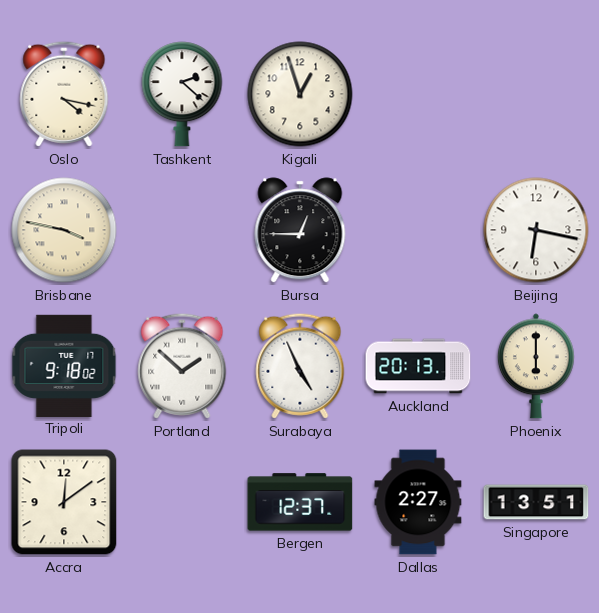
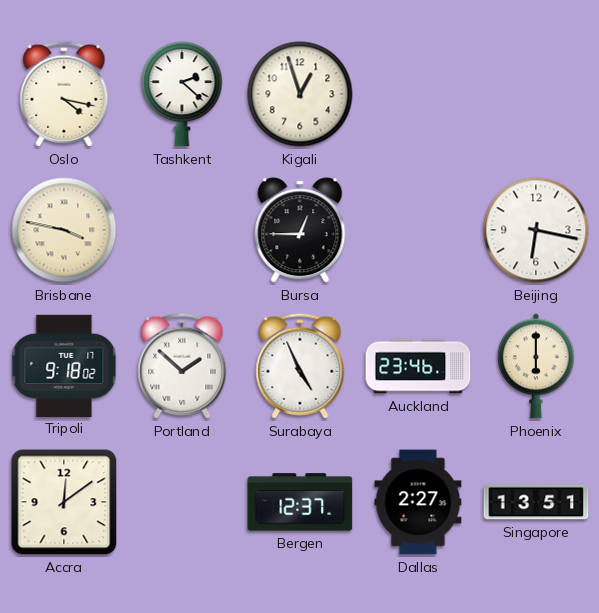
Auckland: 20:13 -> 23:46
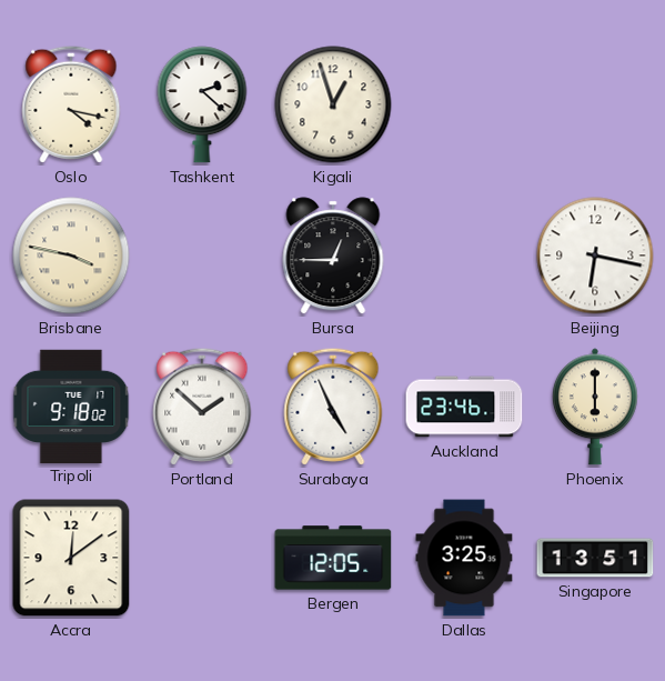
Bergen: 12:37 -> 12:05
Dallas: 2:27 -> 3:25
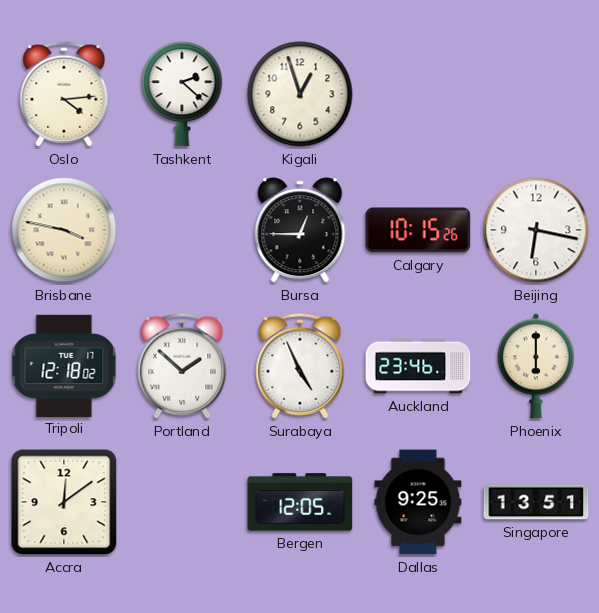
Oslo: 4:17 -> 4:14
Calgary: none -> 10:15
Tripoli: 9:18 -> 12:18
Dallas: 3:25 -> 9:25
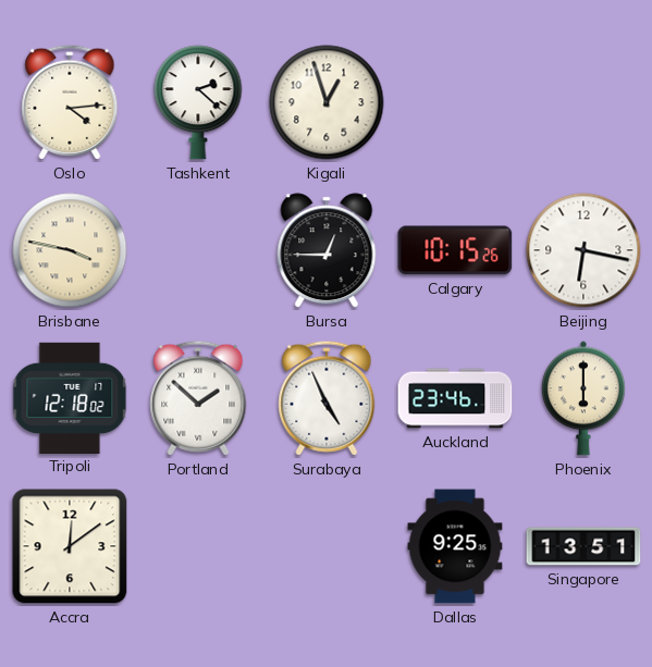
Bergen: 12:05 -> none
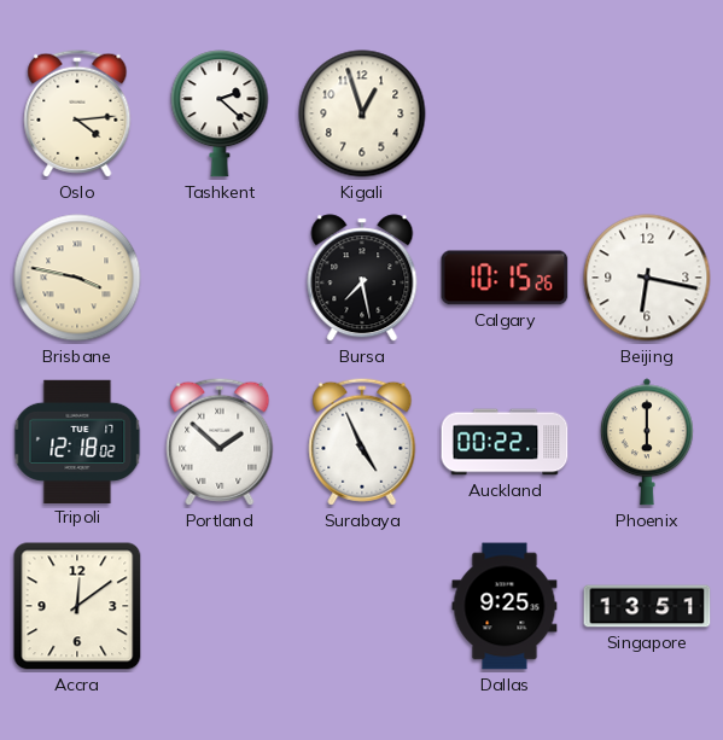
Bursa: 12:45 -> 7:28
Auckland: 23:46 -> 00:22
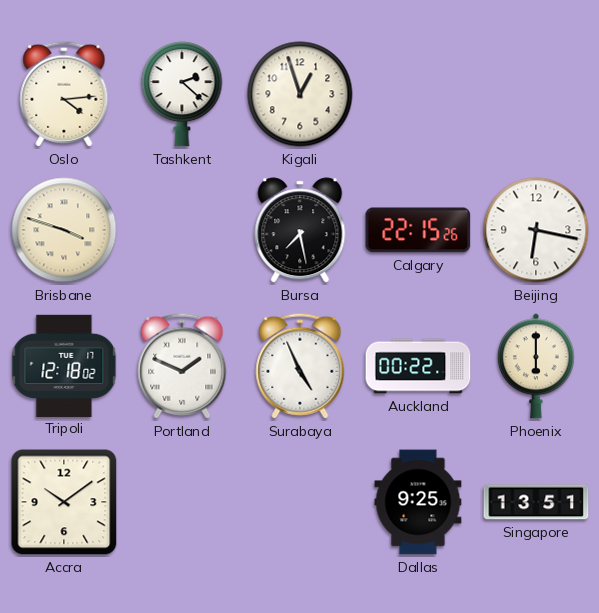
Brisbane: 3:47 -> 3:48
Calgary: 10:15 -> 22:15
Portland: 1:52 -> 1:49
Accra: 12:09 -> 10:09
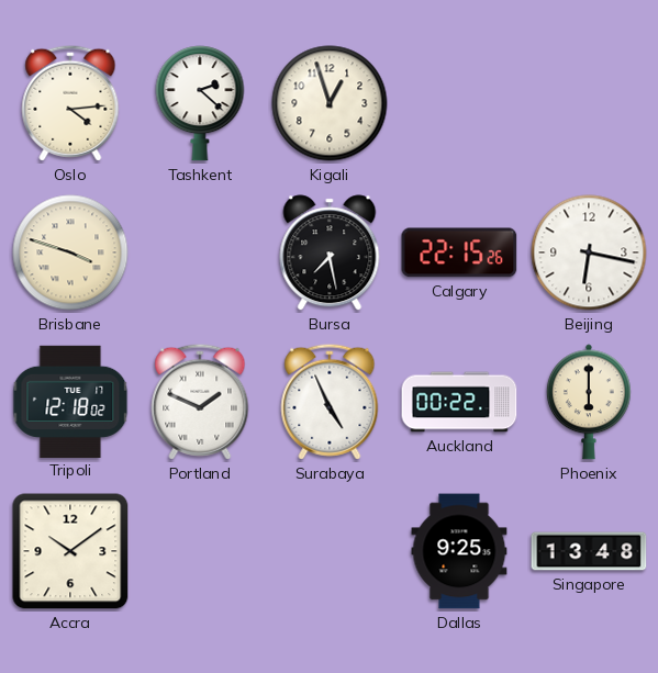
Singapore: 13:51 -> 13:48
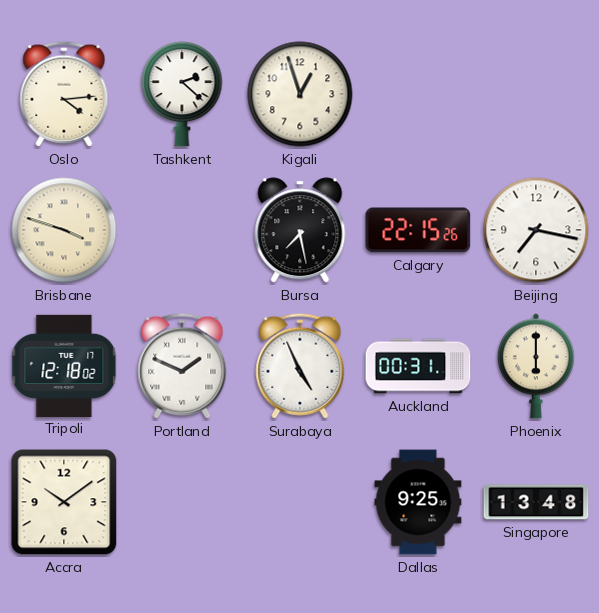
Beijing: 6:17 -> 7:17
Auckland: 00:22 -> 00:31
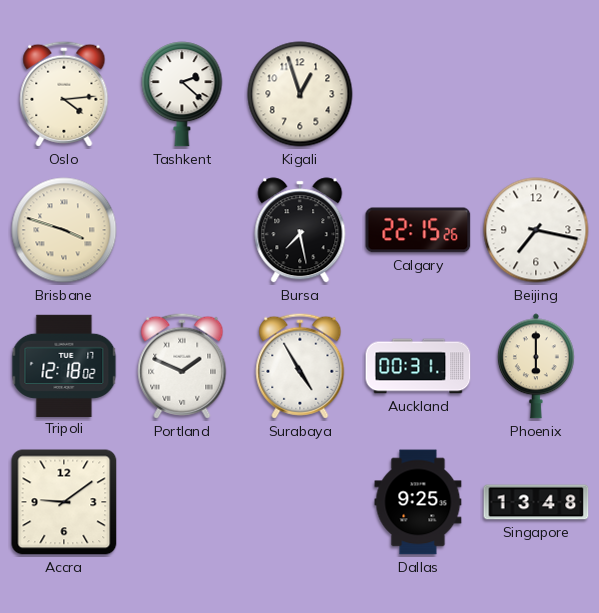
Surabaya: 4:56 -> 4:55
Accra: 10:09 -> 9:09
